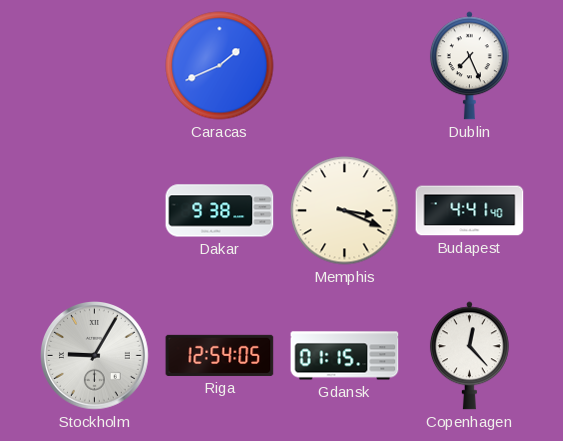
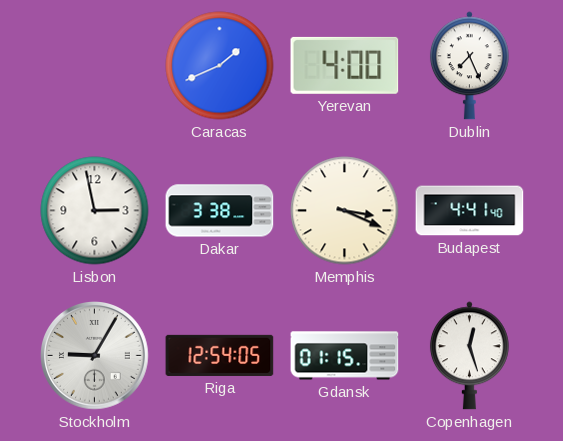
Yerevan: none -> 4:00
Lisbon: none -> 2:58
Dakar: 9:38 -> 3:38
Copenhagen: 12:23 -> 12:27
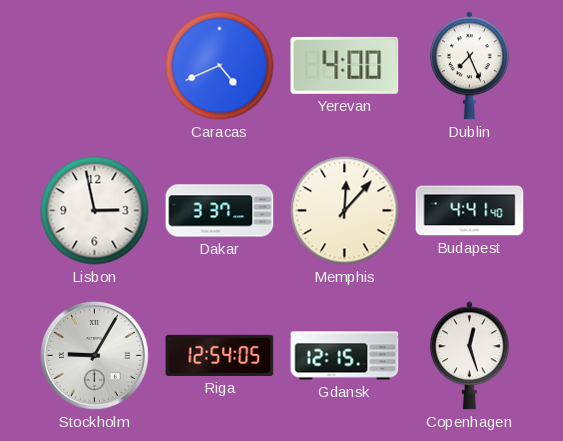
Caracas: 1:41 -> 4:41
Dakar: 3:38 -> 3:37
Memphis: 3:19 -> 12:07
Gdansk: 01:15 -> 12:15
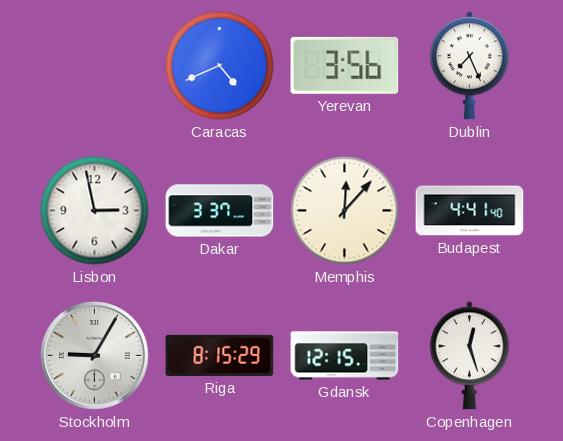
Yerevan: 4:00 -> 3:56
Riga: 12:54 -> 8:15
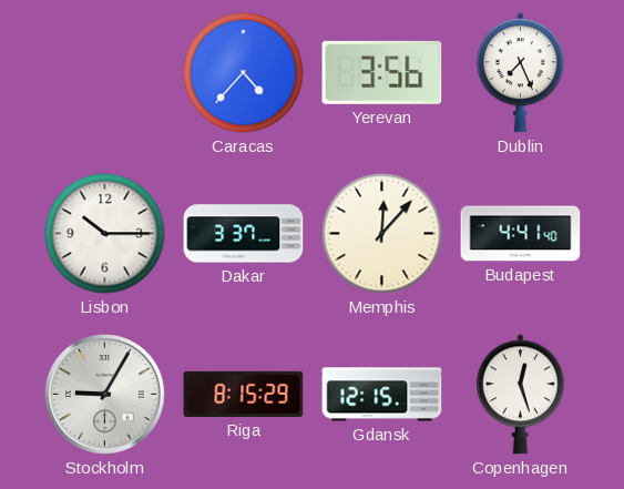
Caracas: 4:41 -> 4:37
Lisbon: 2:58 -> 10:15
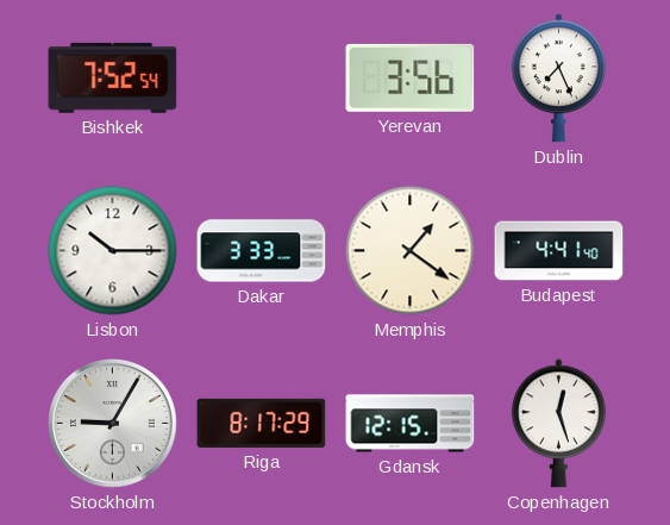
Bishkek: none -> 7:52
Caracas: 4:37 -> none
Dakar: 3:37 -> 3:33
Memphis: 12:07 -> 1:21
Riga: 8:15 -> 8:17
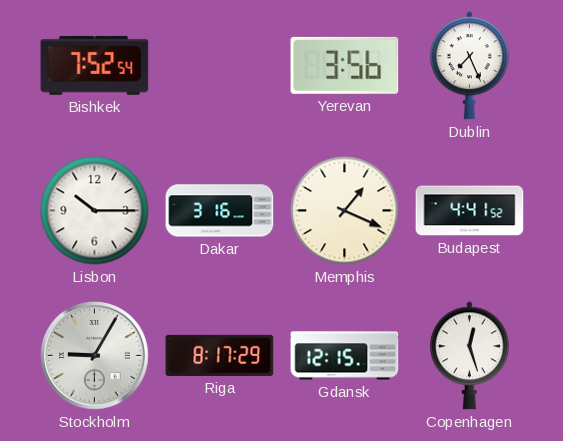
Dakar: 3:33 -> 3:16
Memphis: 1:21 -> 1:19
Budapest: 4:41:40 -> 4:41:52
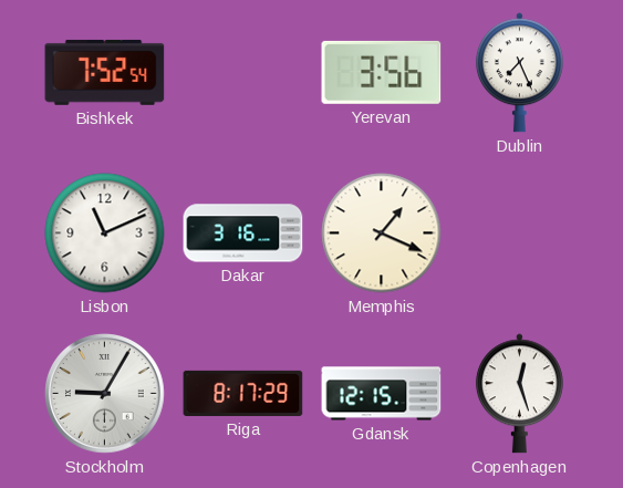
Lisbon: 10:15 -> 11:11
Budapest: 4:41 -> none
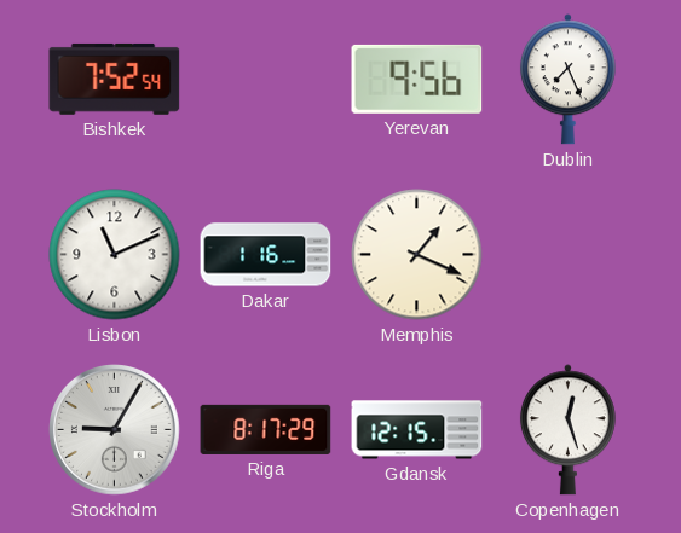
Yerevan: 3:56 -> 9:56
Dakar: 3:16 -> 1:16
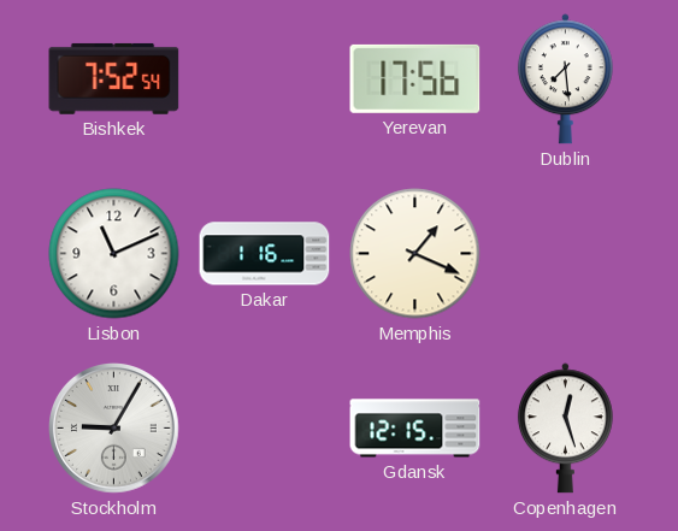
Yerevan: 9:56 -> 17:56
Dublin: 7:26 -> 7:29
Riga: 8:17 -> none
